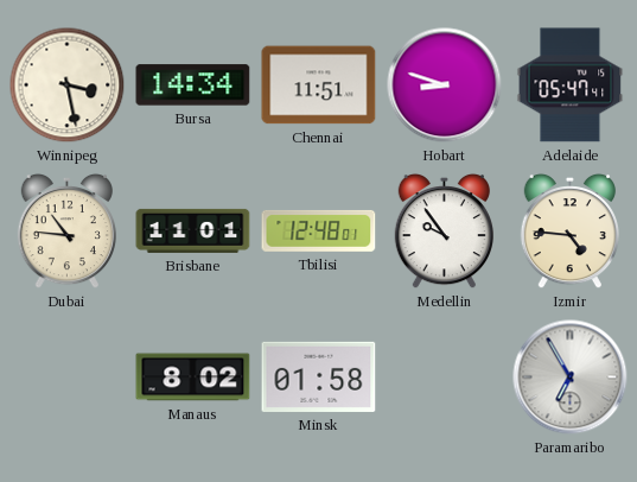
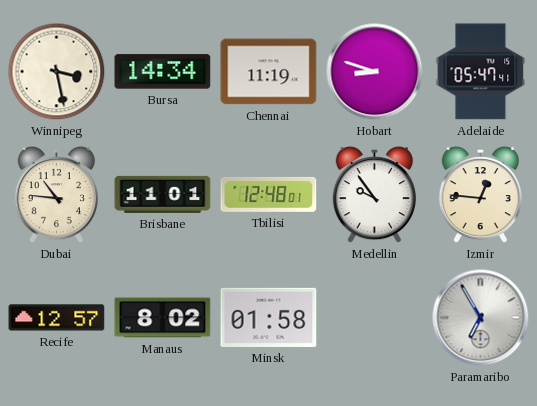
Chennai: 11:51 -> 11:19
Izmir: 4:46 -> 12:46
Recife: none -> 12:57
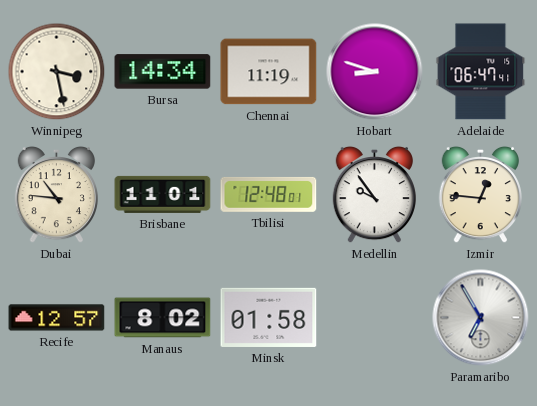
Adelaide: 05:47 -> 06:47
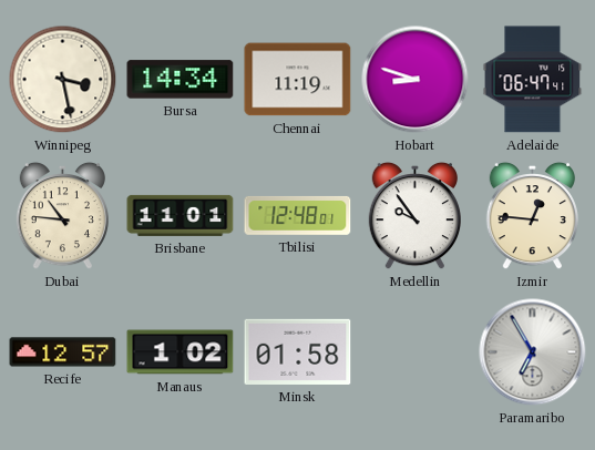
Manaus: 8:02 -> 1:02
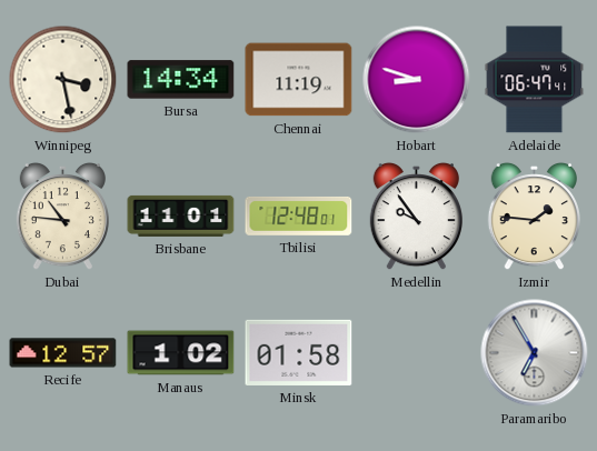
Izmir: 12:46 -> 1:46
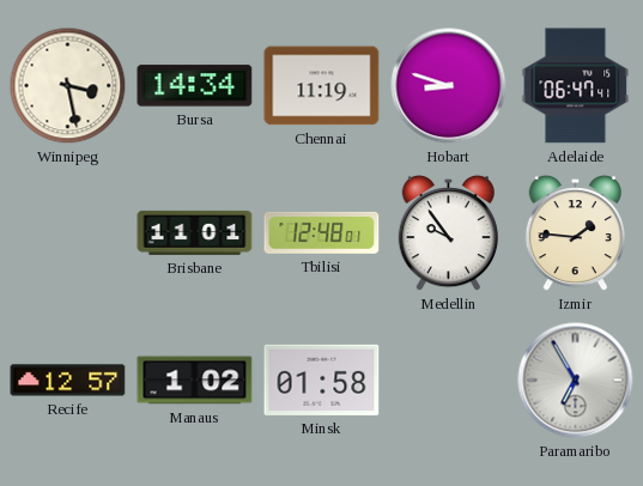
Dubai: 10:46 -> none
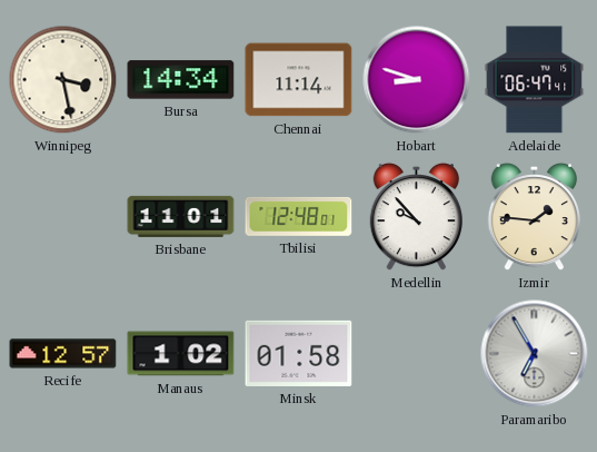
Chennai: 11:19 -> 11:14
Medellin: 9:54 -> 9:53
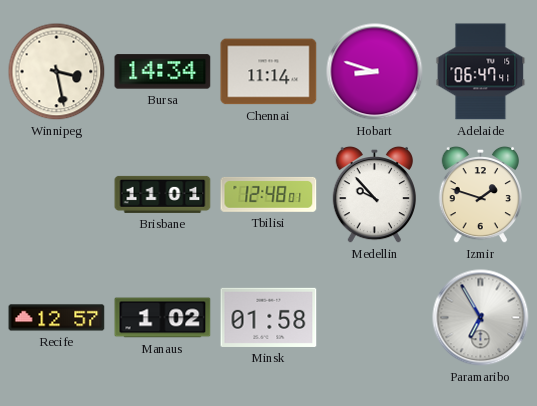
Izmir: 1:46 -> 1:48
